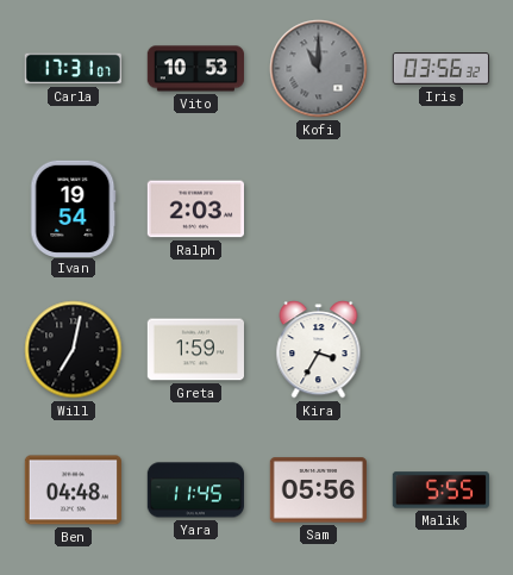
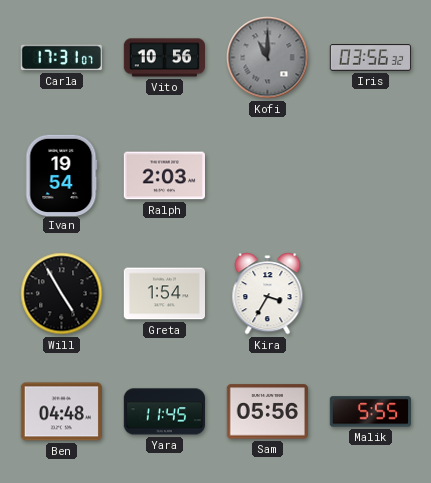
Vito: 10:53 -> 10:56
Will: 7:02 -> 4:55
Greta: 1:59 -> 1:54
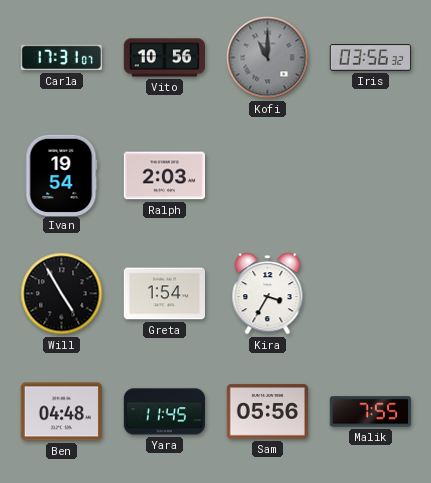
Malik: 5:55 -> 7:55
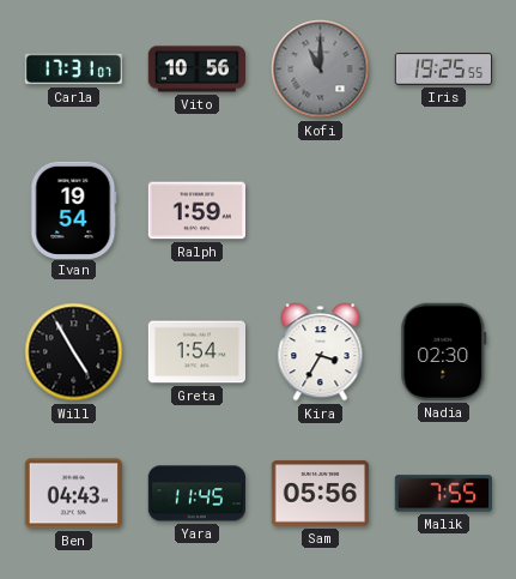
Iris: 03:56 -> 19:25
Ralph: 2:03 -> 1:59
Nadia: none -> 02:30
Ben: 04:48 -> 04:43
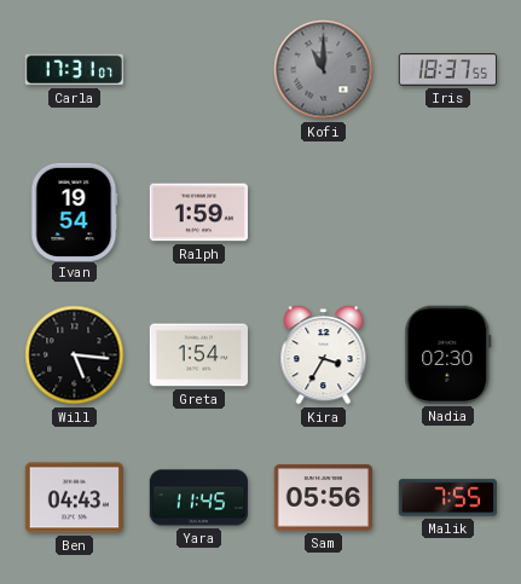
Vito: 10:56 -> none
Iris: 19:25 -> 18:37
Will: 4:55 -> 5:16
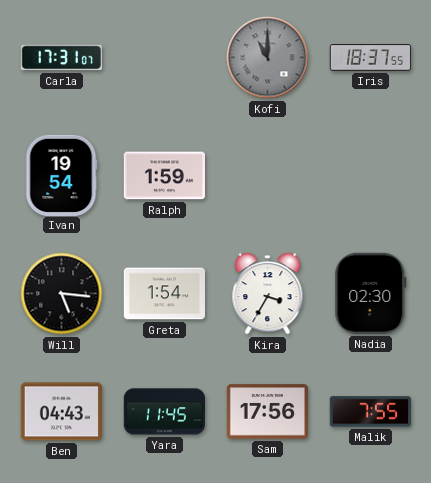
Sam: 05:56 -> 17:56
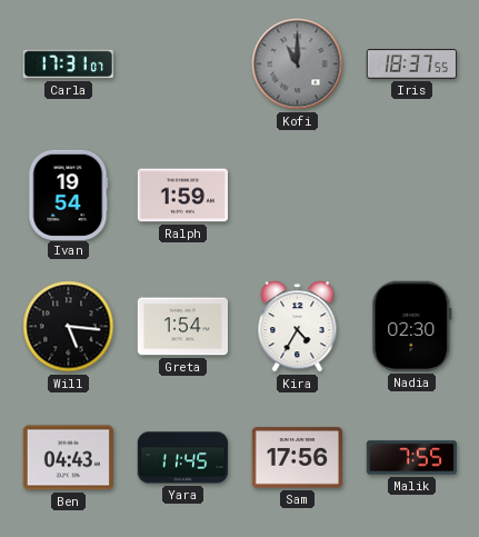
Kira: 3:35 -> 4:35
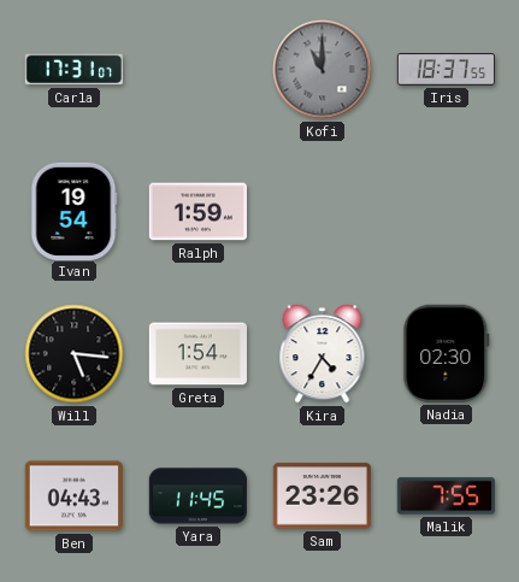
Sam: 17:56 -> 23:26
